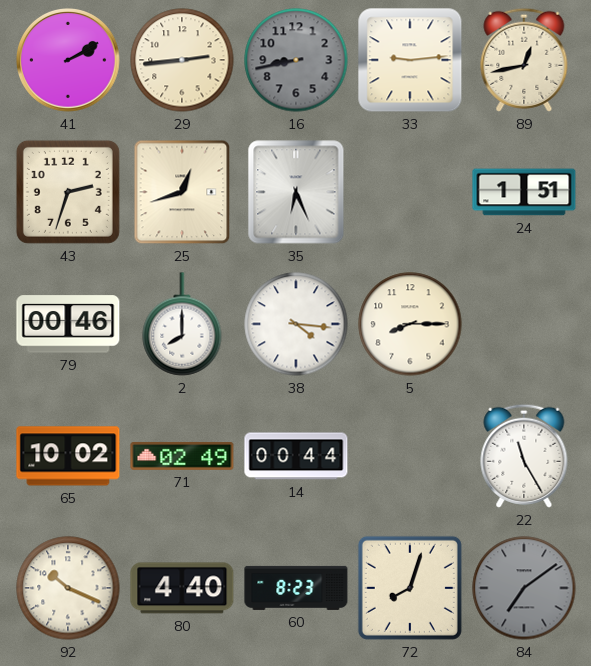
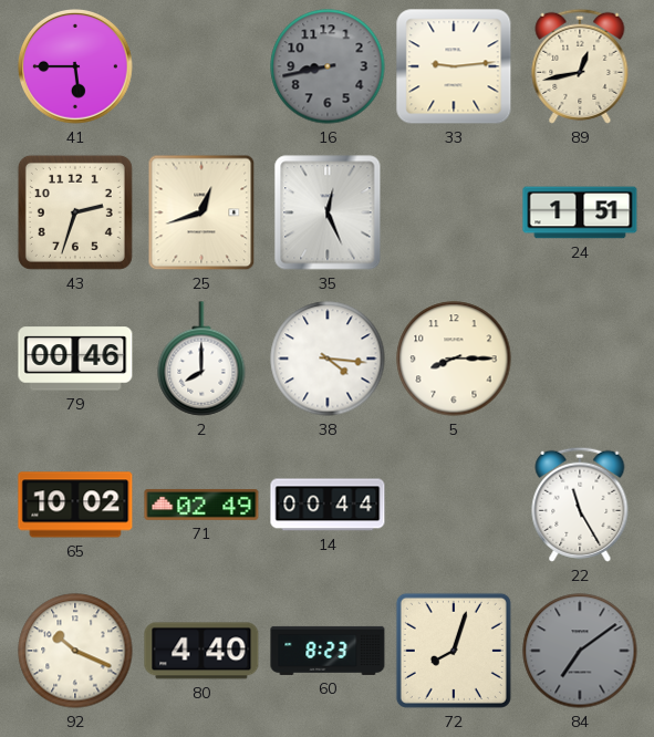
41: 2:10 -> 5:45
29: 2:44 -> none
35: 6:26 -> 12:26
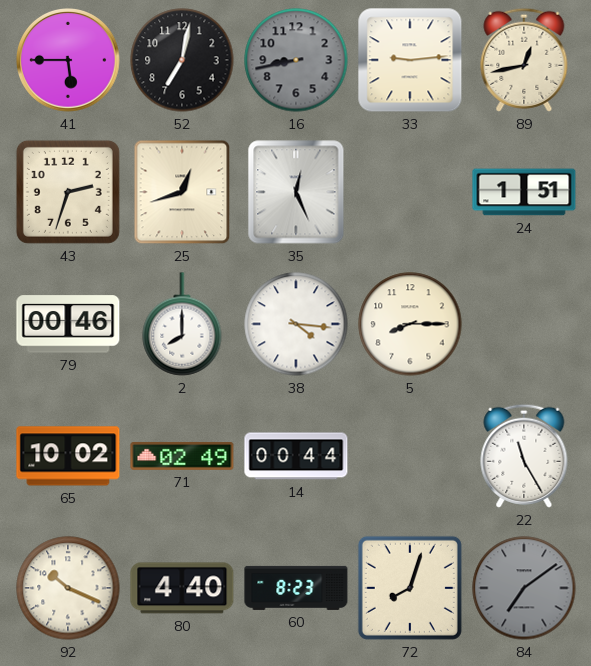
52: none -> 7:02
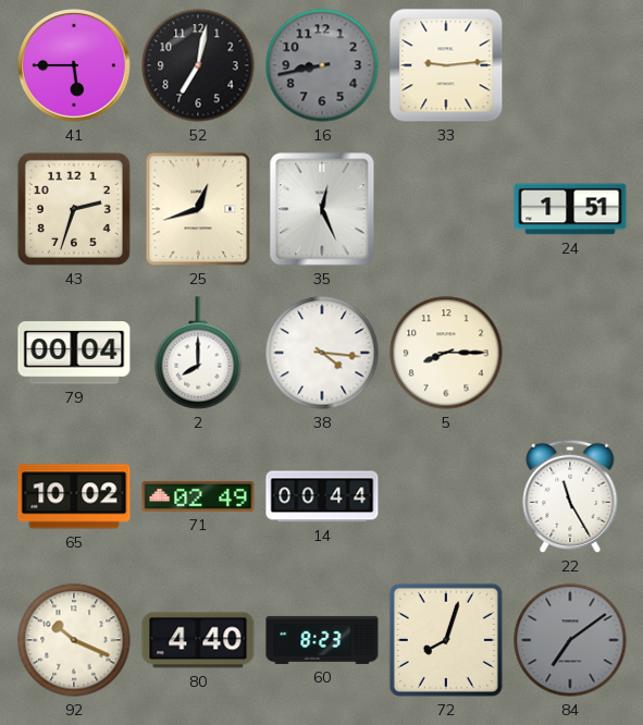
89: 12:43 -> none
79: 00:46 -> 00:04
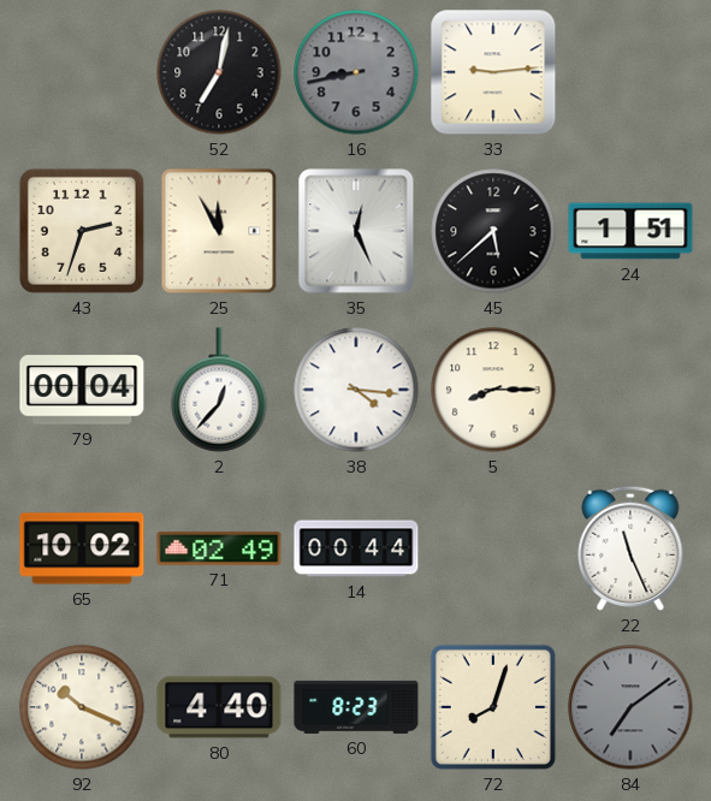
41: 5:45 -> none
25: 12:42 -> 11:55
45: none -> 5:38
2: 8:00 -> 12:37
22: 11:25 -> 11:26
